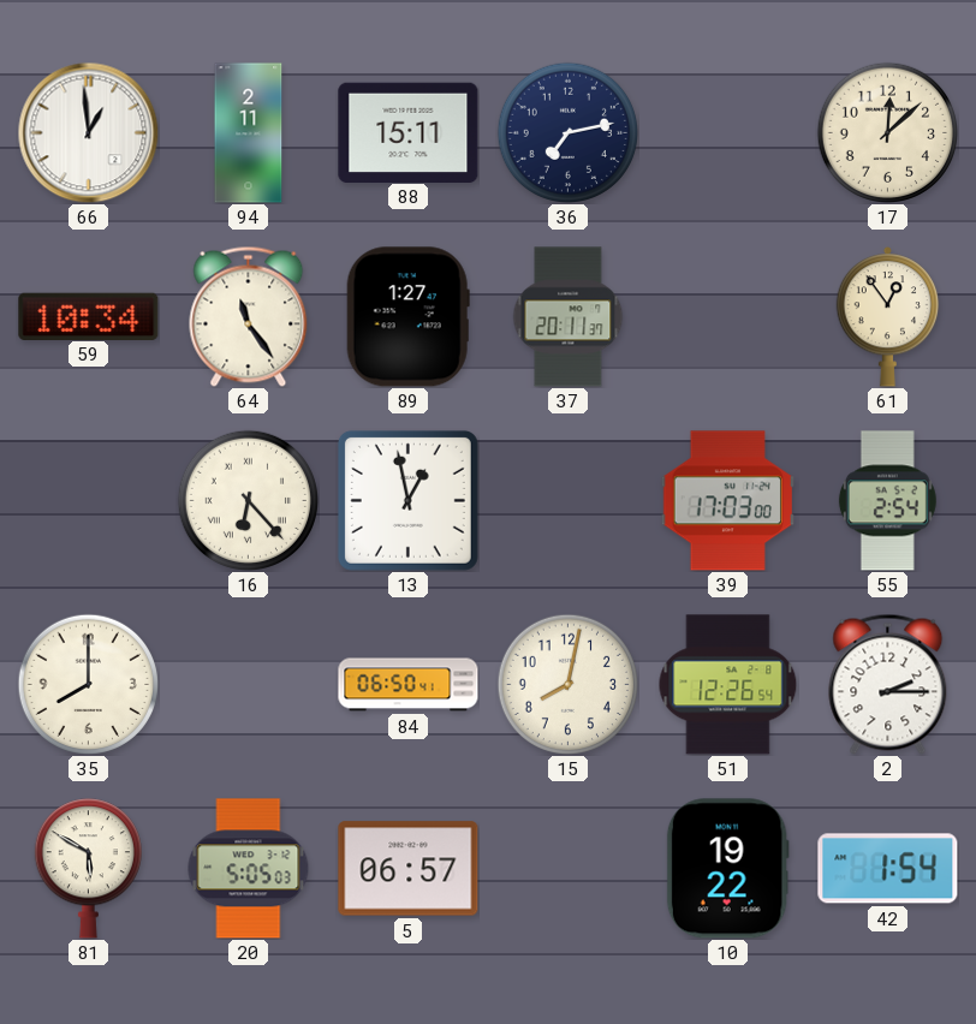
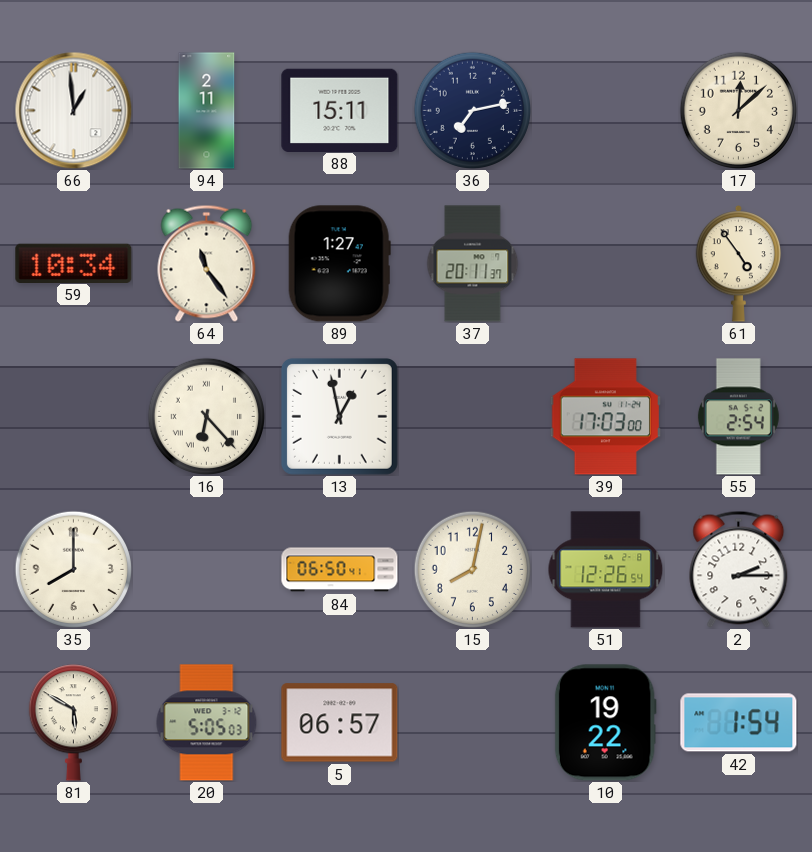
61: 12:54 -> 4:54
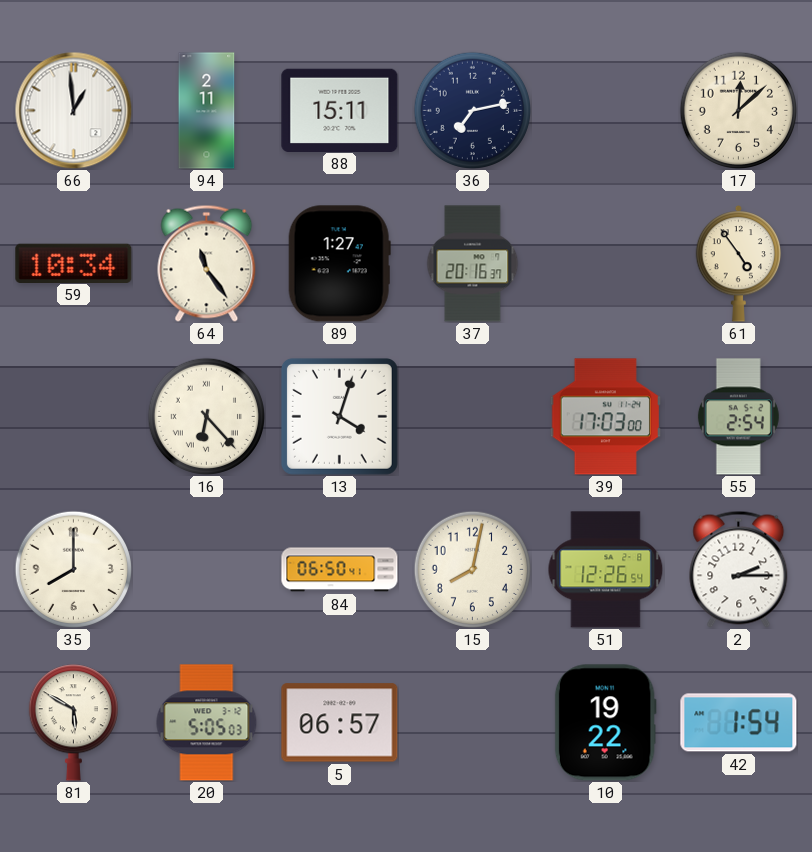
37: 20:11 -> 20:16
13: 12:58 -> 4:03
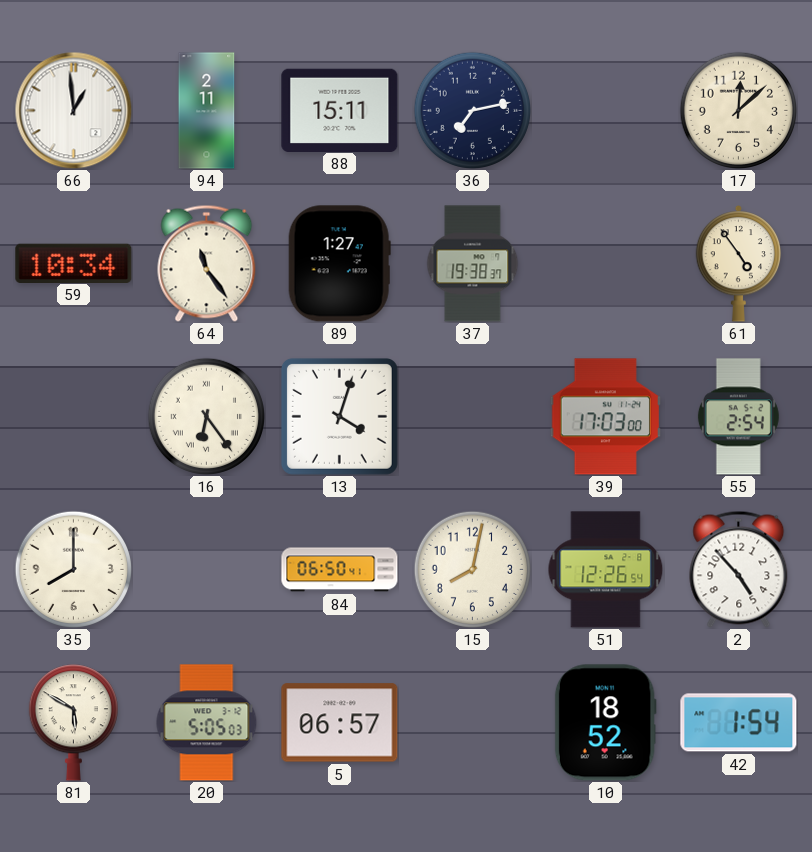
37: 20:16 -> 19:38
16: 6:23 -> 6:24
2: 2:15 -> 4:53
10: 19:22 -> 18:52
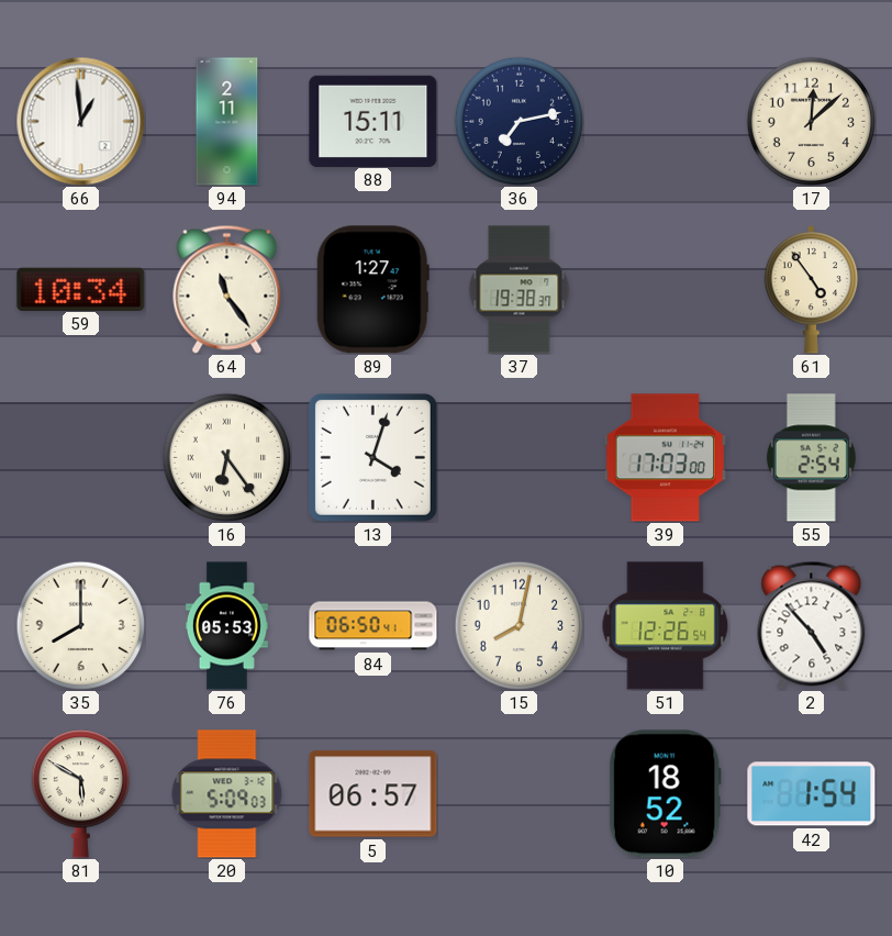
76: none -> 05:53
20: 5:05 -> 5:09
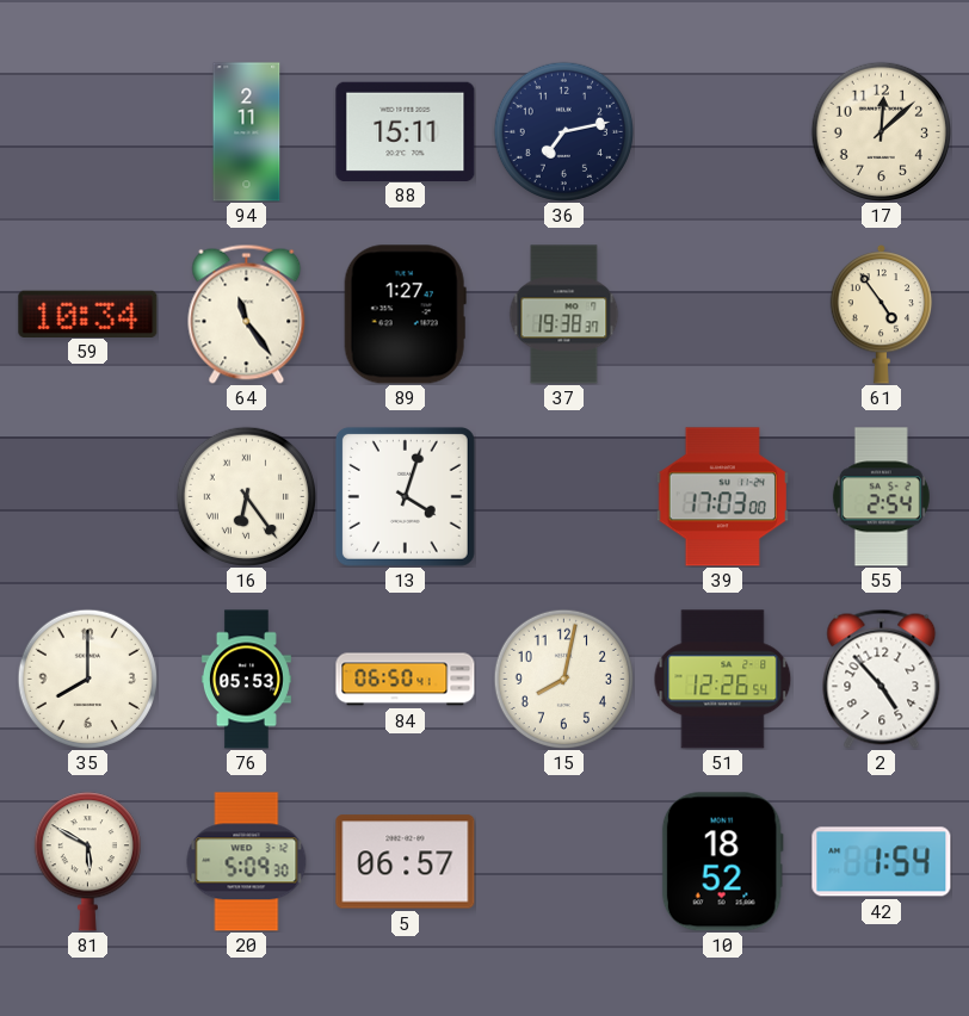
66: 12:59 -> none
20: 5:09:03 -> 5:09:30
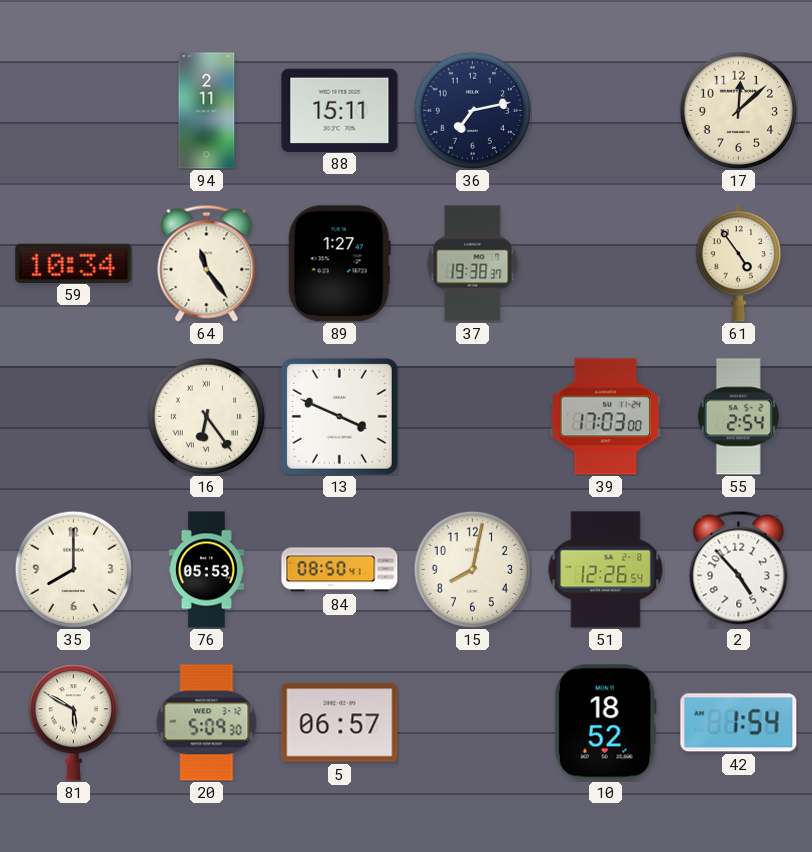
13: 4:03 -> 3:49
84: 06:50 -> 08:50
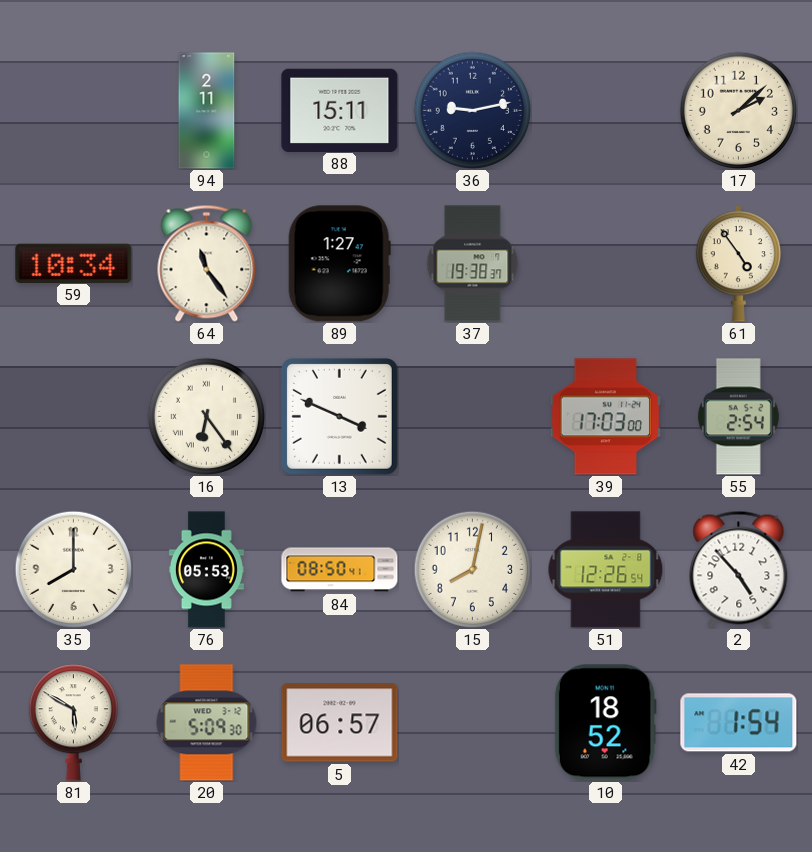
36: 7:13 -> 9:13
17: 12:08 -> 2:08
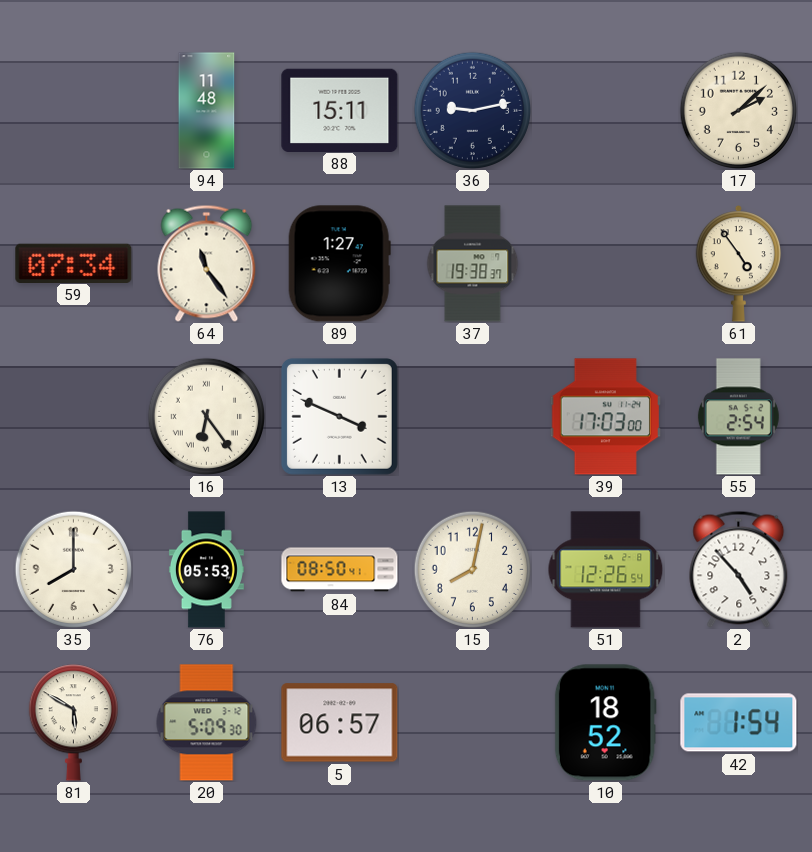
94: 2:11 -> 11:48
59: 10:34 -> 07:34
